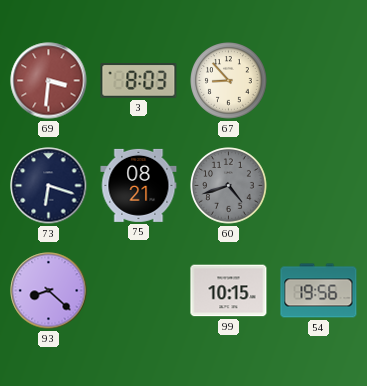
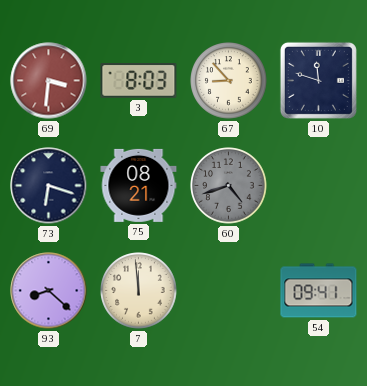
10: none -> 11:48
7: none -> 11:59
99: 10:15 -> none
54: 19:56 -> 09:41
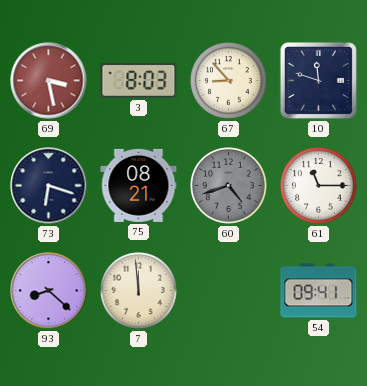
69: 3:31 -> 3:28
61: none -> 11:15
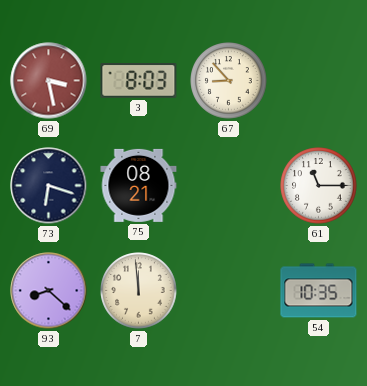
10: 11:48 -> none
60: 4:42 -> none
54: 09:41 -> 10:35
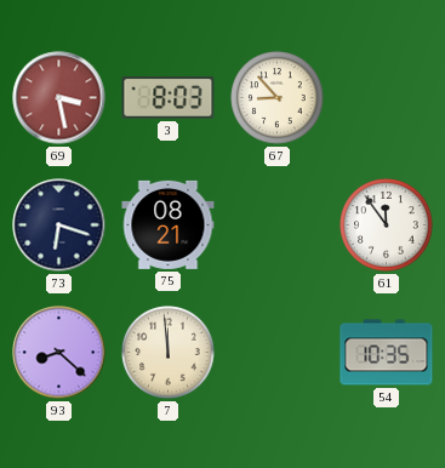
61: 11:15 -> 11:54
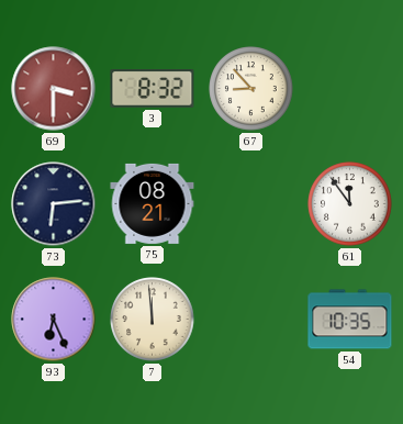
69: 3:28 -> 3:30
3: 8:03 -> 8:32
73: 6:18 -> 6:14
93: 8:22 -> 6:26
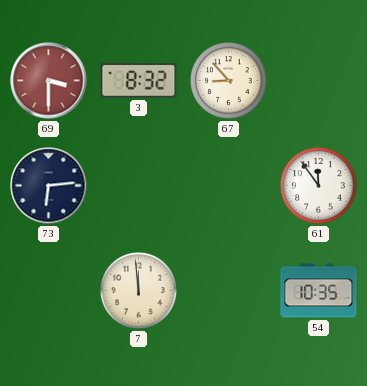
75: 08:21 -> none
93: 6:26 -> none
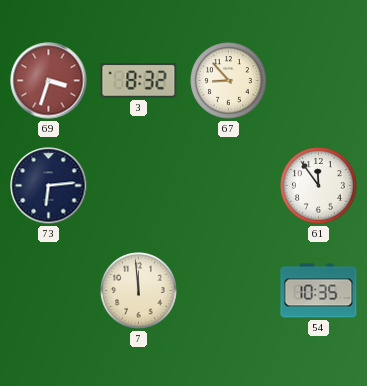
69: 3:30 -> 3:33
